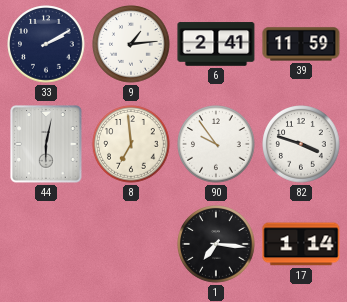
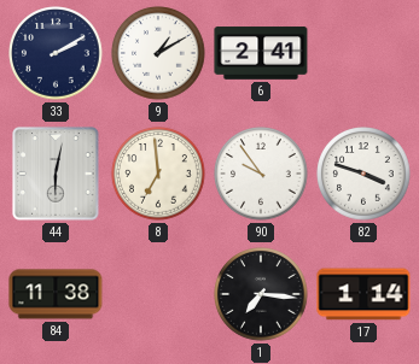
9: 1:14 -> 1:10
39: 11:59 -> none
84: none -> 11:38
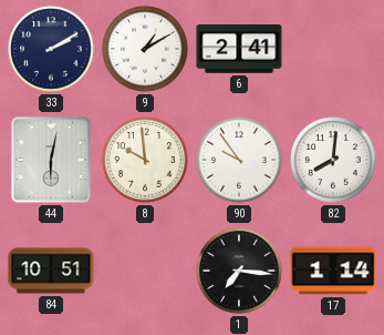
8: 6:59 -> 9:59
82: 3:48 -> 8:01
84: 11:38 -> 10:51
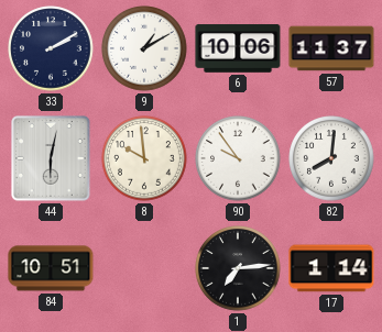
6: 2:41 -> 10:06
57: none -> 11:37
1: 7:16 -> 7:14
